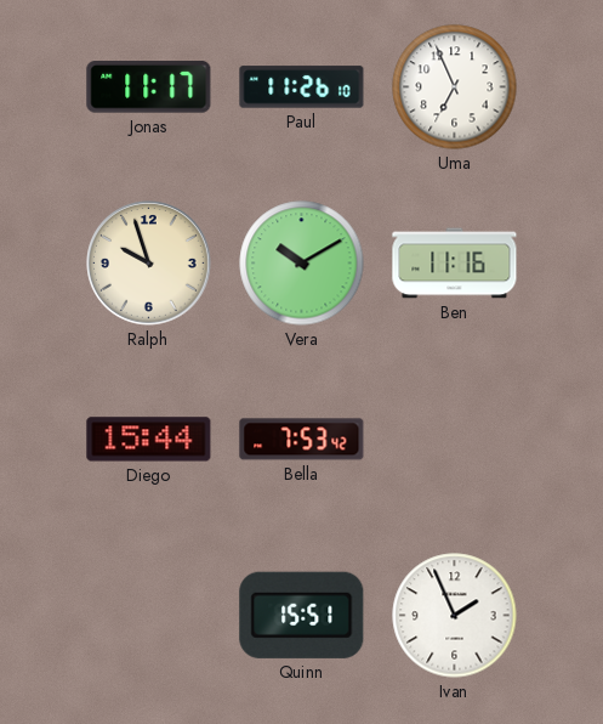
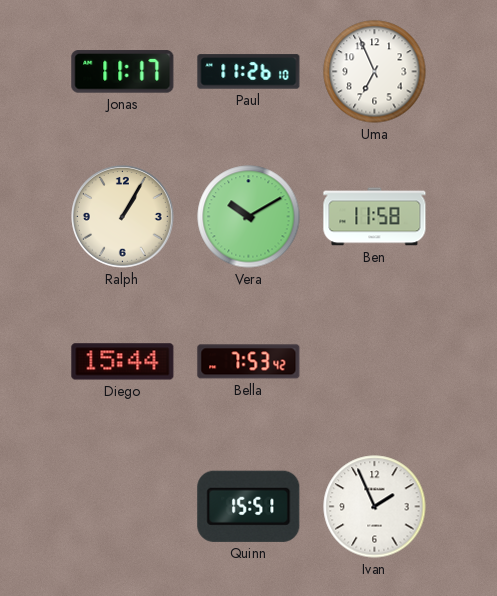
Ralph: 9:57 -> 1:05
Ben: 11:16 -> 11:58
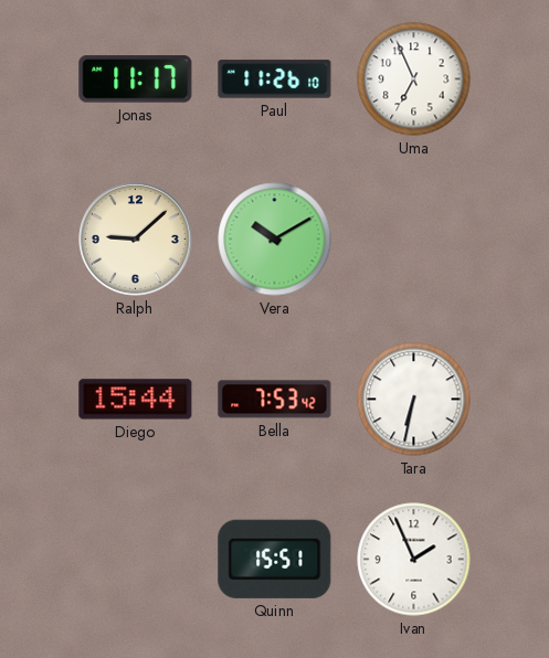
Ralph: 1:05 -> 9:08
Ben: 11:58 -> none
Tara: none -> 6:32
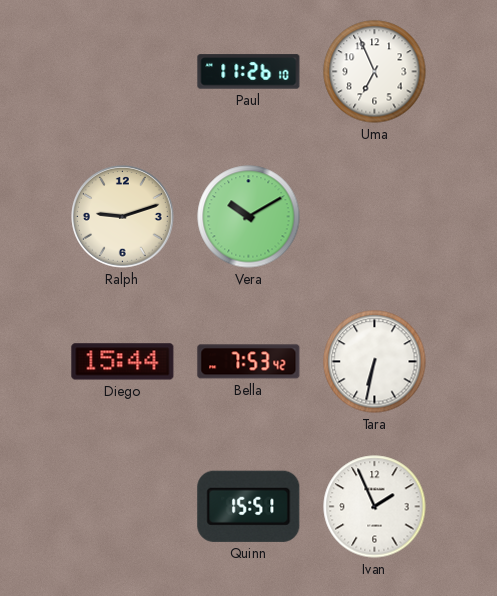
Jonas: 11:17 -> none
Ralph: 9:08 -> 9:12
